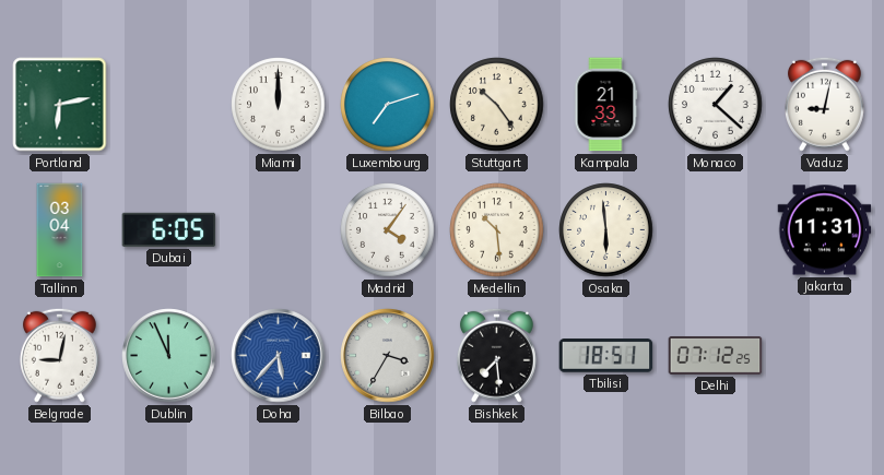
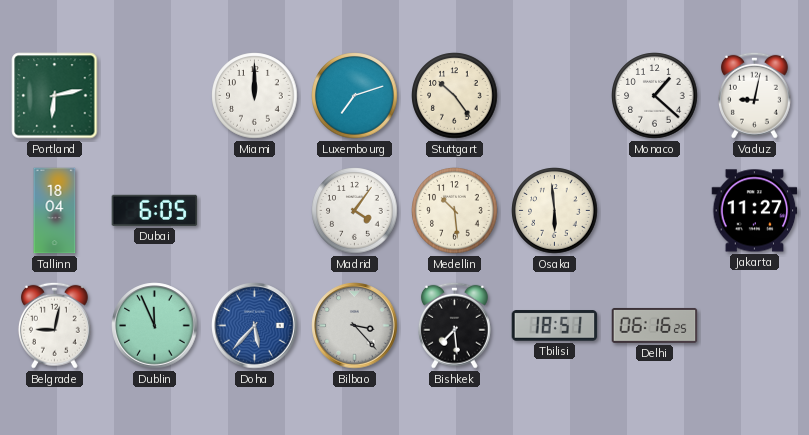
Kampala: 21:33 -> none
Tallinn: 03:04 -> 18:04
Jakarta: 11:31 -> 11:27
Bilbao: 3:35 -> 3:23
Delhi: 07:12 -> 06:16
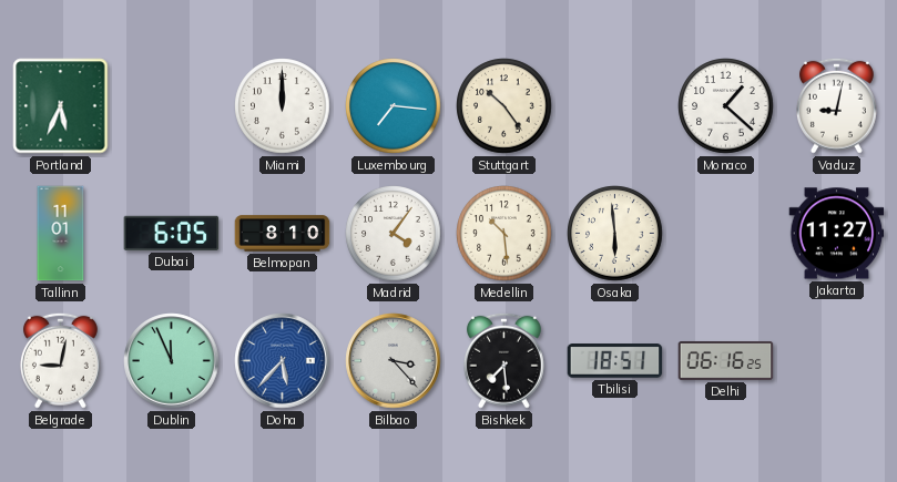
Portland: 6:13 -> 5:34
Luxembourg: 7:12 -> 7:16
Tallinn: 18:04 -> 11:01
Belmopan: none -> 8:10
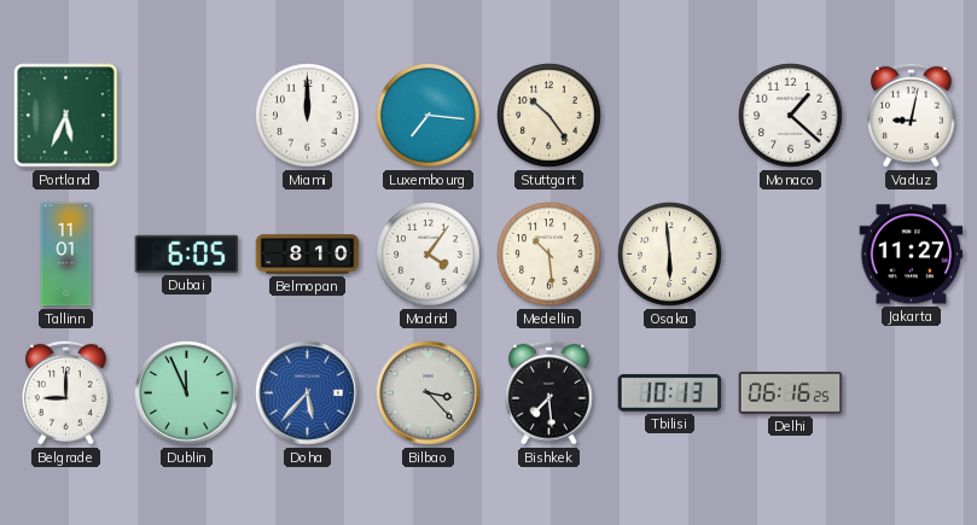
Belgrade: 9:02 -> 9:00
Tbilisi: 18:51 -> 10:13
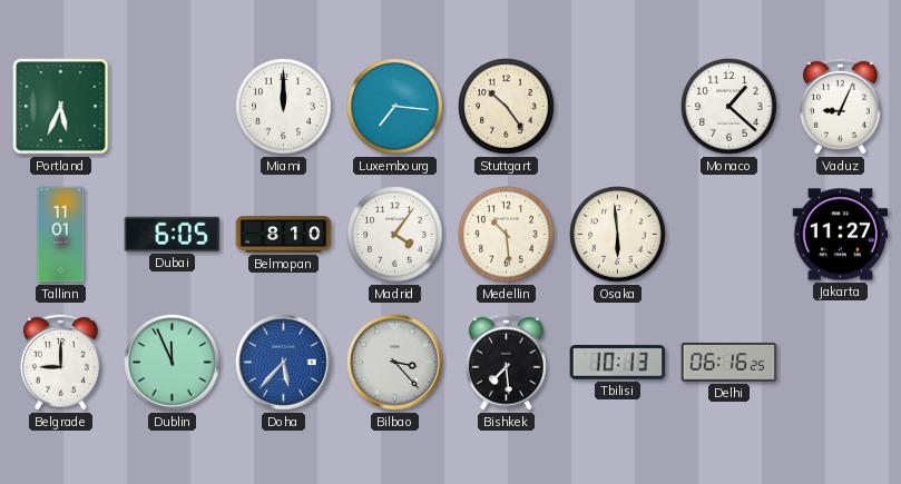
Vaduz: 9:02 -> 9:04
